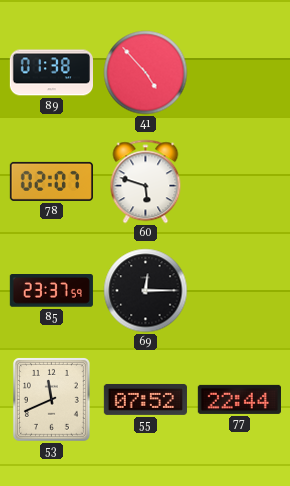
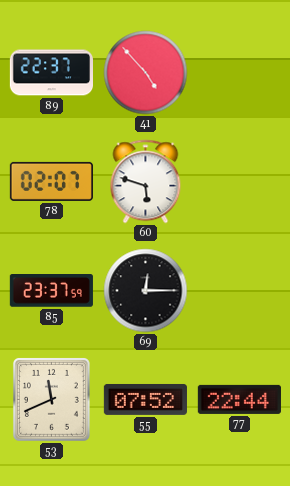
89: 01:38 -> 22:37
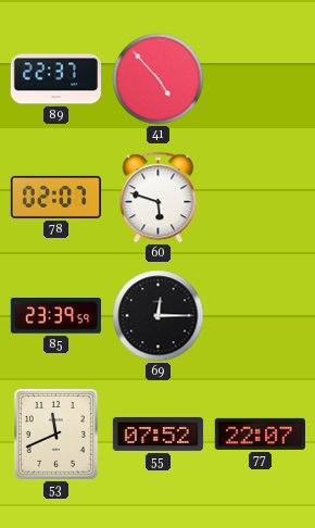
85: 23:37 -> 23:39
77: 22:44 -> 22:07
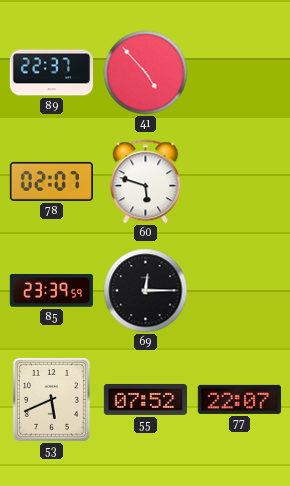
53: 11:41 -> 5:41
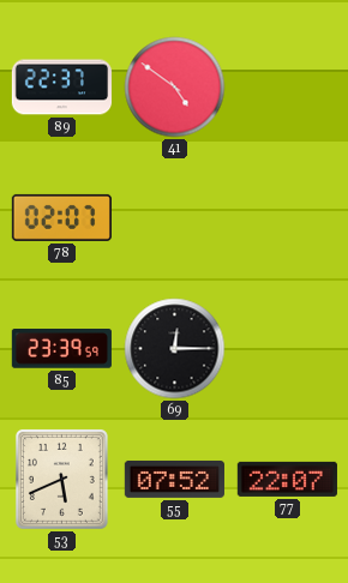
41: 4:53 -> 4:51
60: 5:48 -> none
